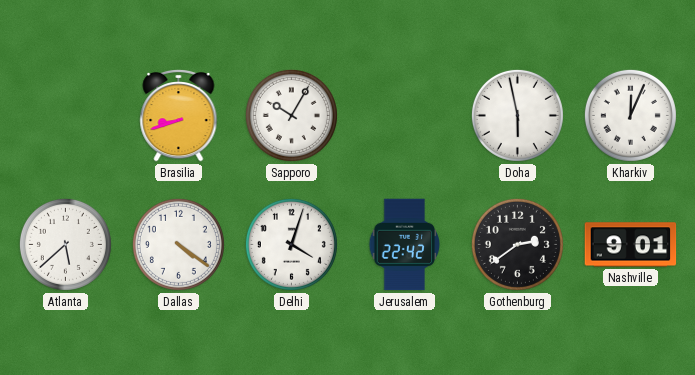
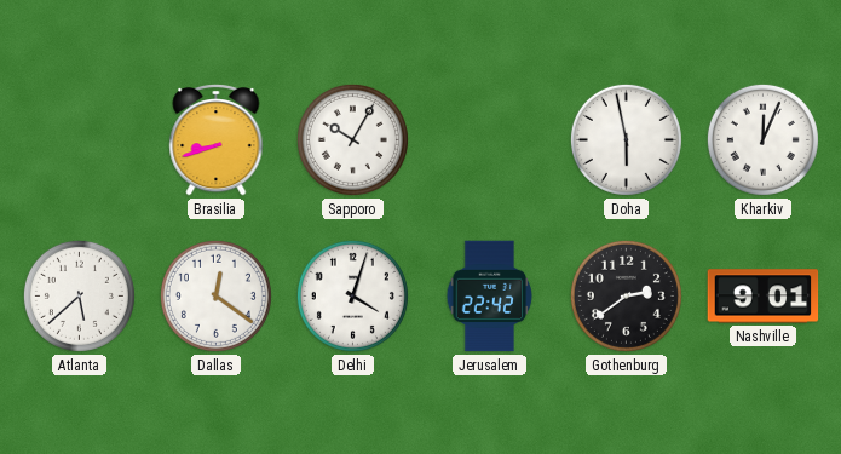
Dallas: 4:21 -> 12:21
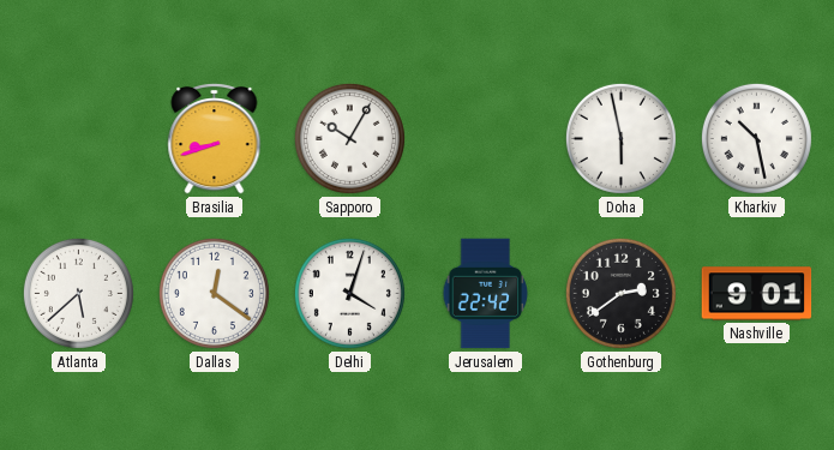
Kharkiv: 12:04 -> 10:28
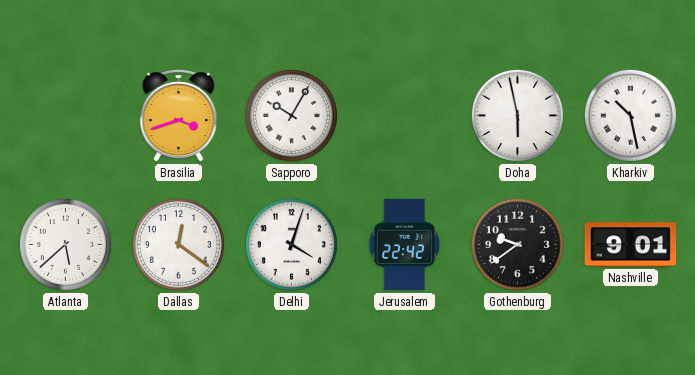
Brasilia: 8:42 -> 3:42
Gothenburg: 2:39 -> 9:39
